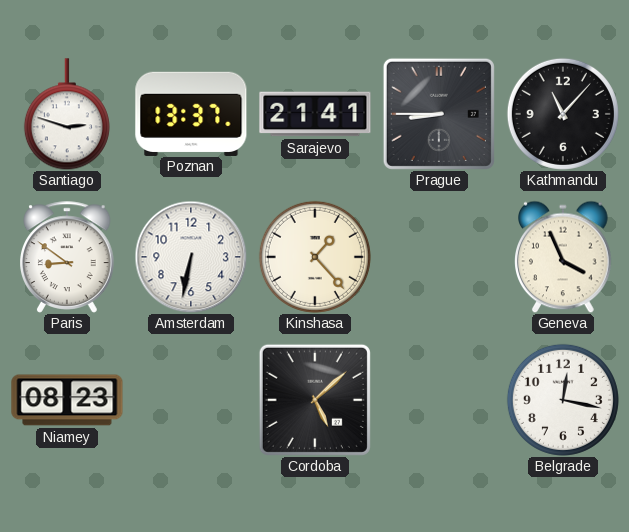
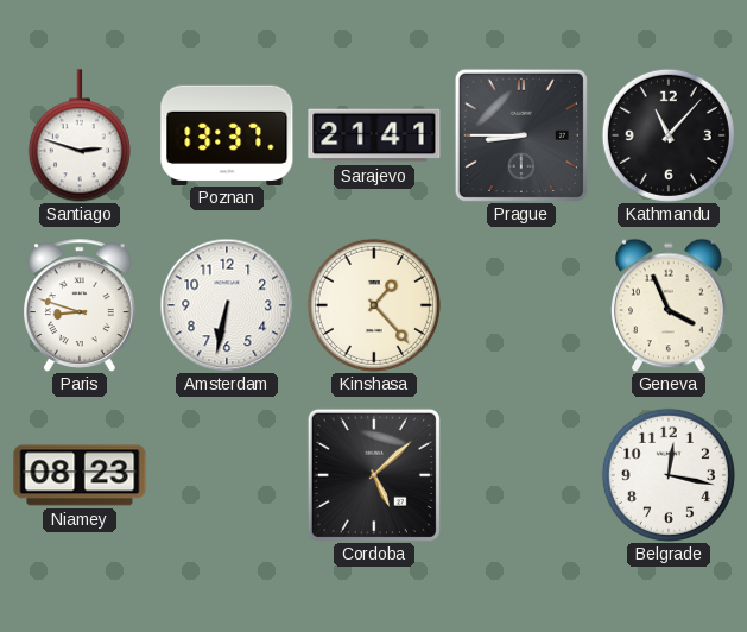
Paris: 8:51 -> 8:48
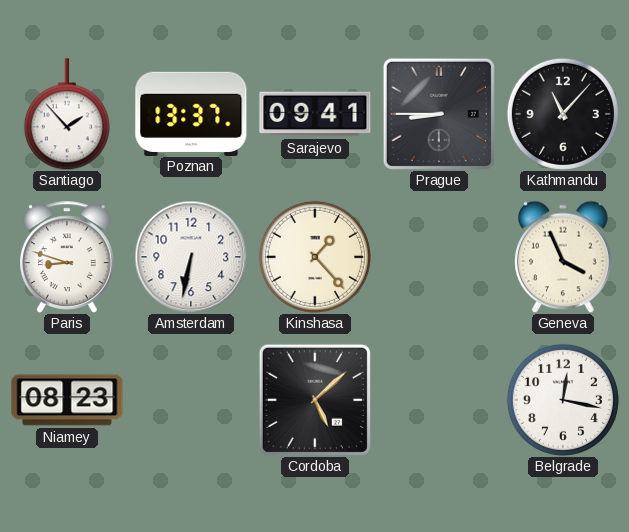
Santiago: 2:48 -> 1:53
Sarajevo: 21:41 -> 09:41
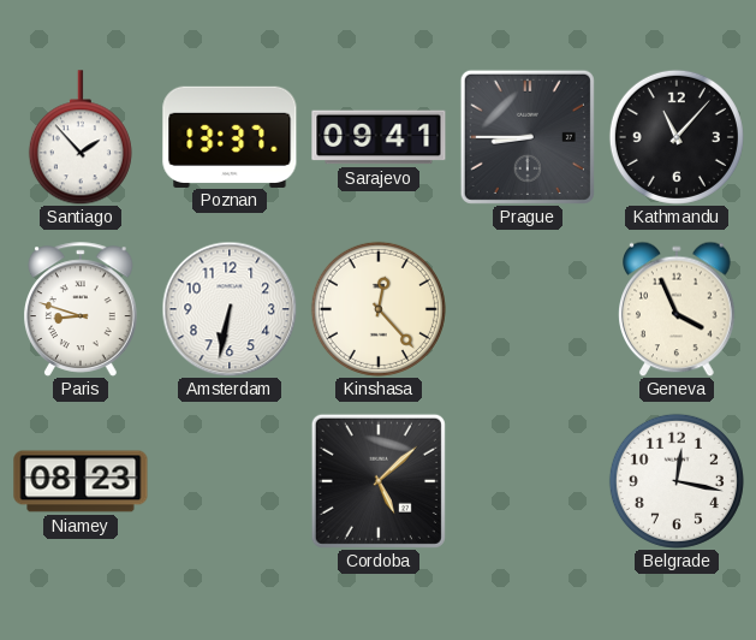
Kinshasa: 1:23 -> 12:23
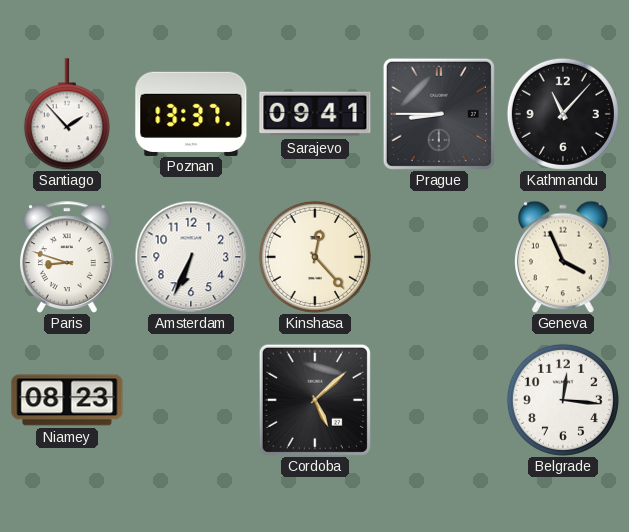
Amsterdam: 6:32 -> 6:34
Belgrade: 12:17 -> 12:16
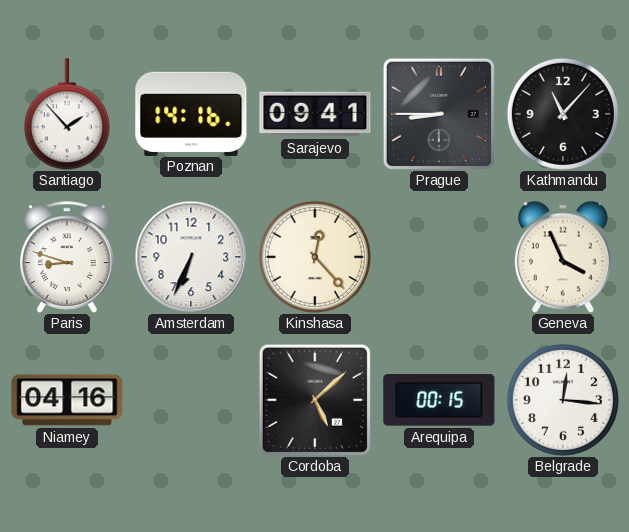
Poznan: 13:37 -> 14:16
Niamey: 08:23 -> 04:16
Arequipa: none -> 00:15
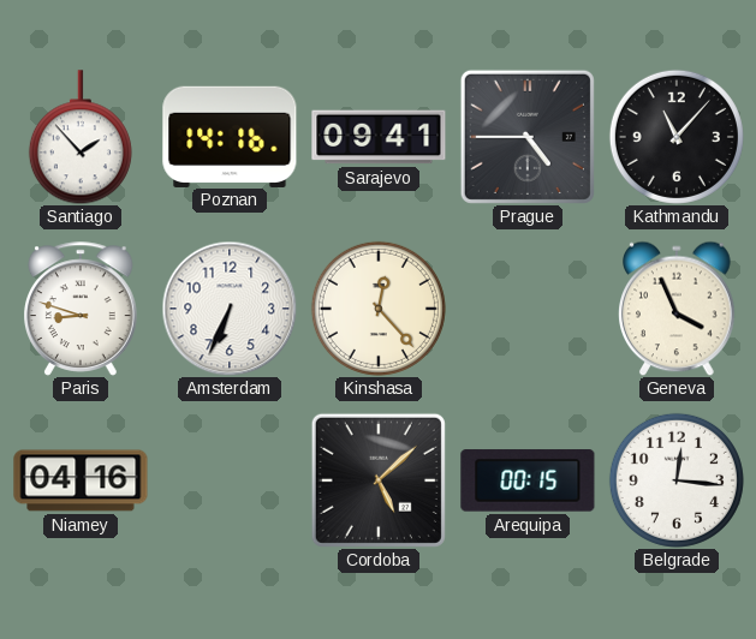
Prague: 8:45 -> 4:45
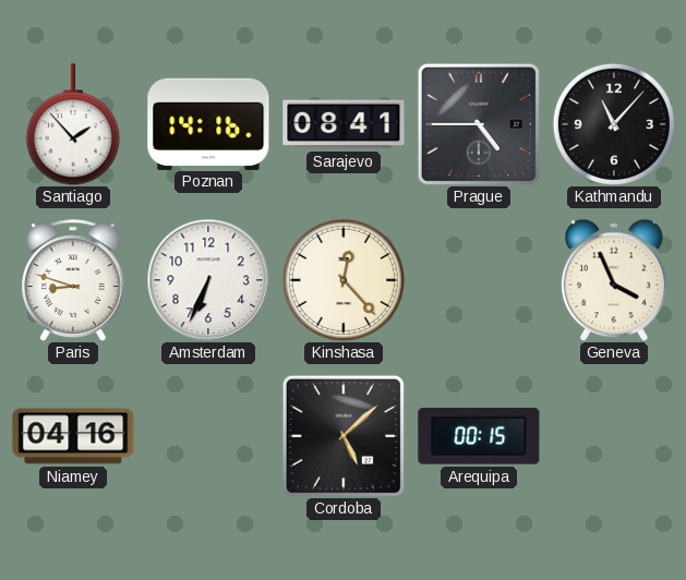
Sarajevo: 09:41 -> 08:41
Belgrade: 12:16 -> none
